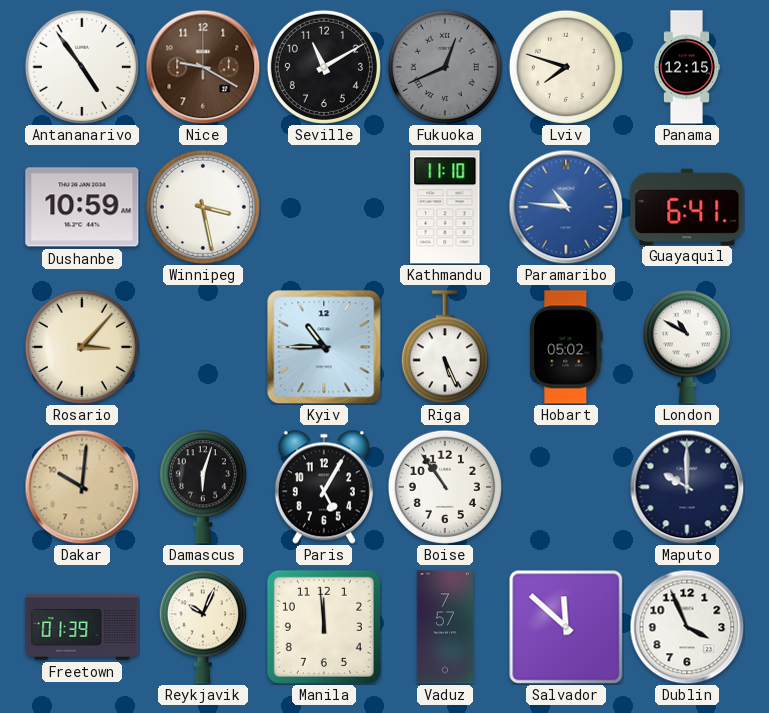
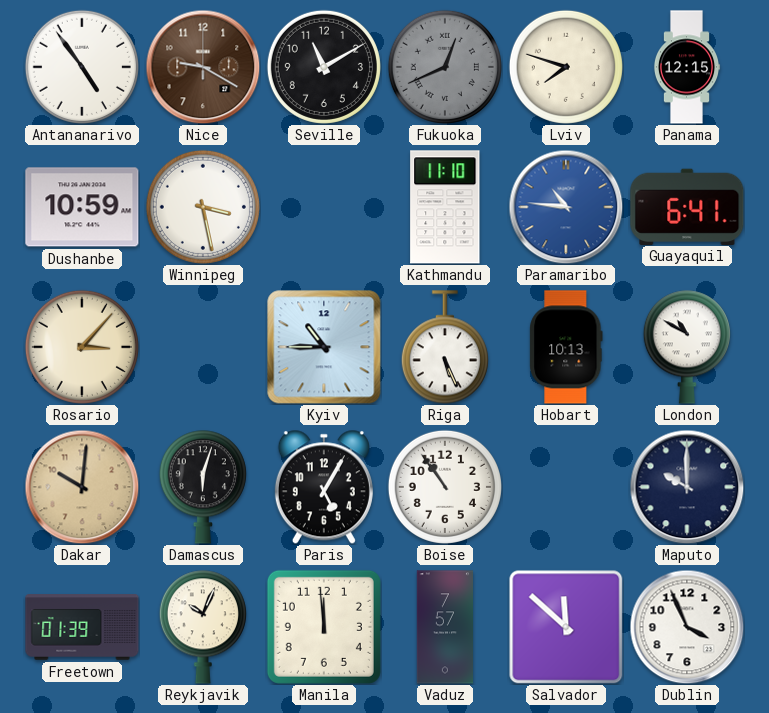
Hobart: 05:02 -> 10:13
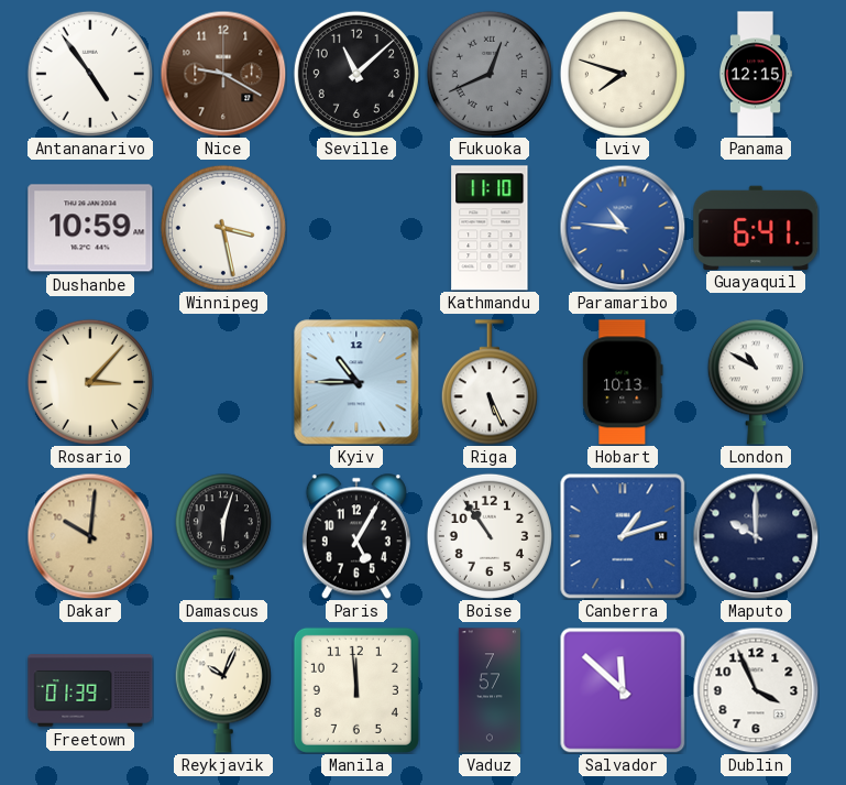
Seville: 11:10 -> 11:08
Canberra: none -> 1:12
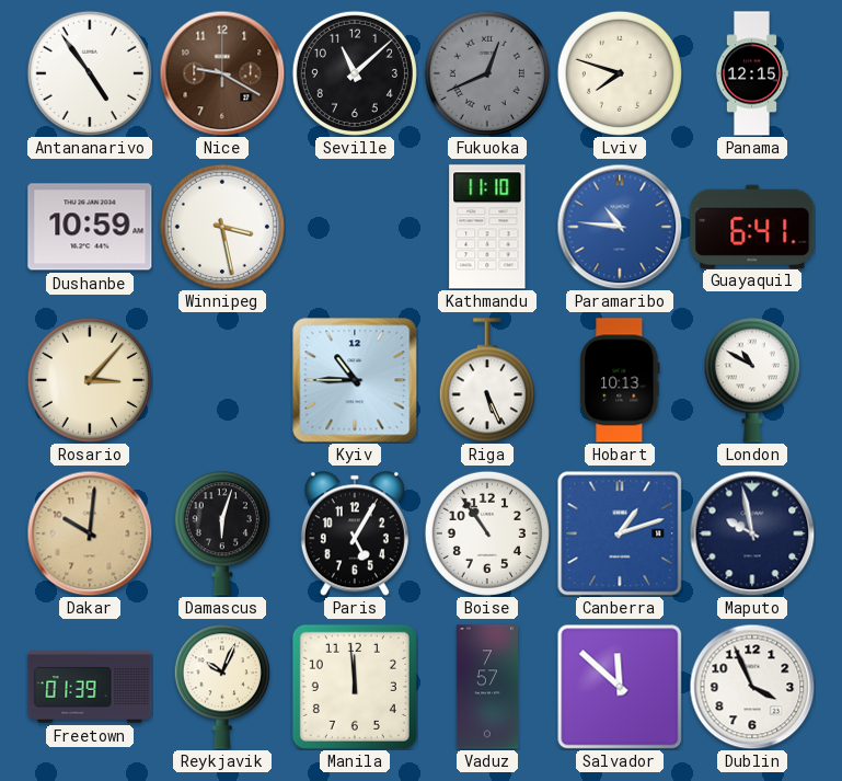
Maputo: 10:00 -> 9:58
